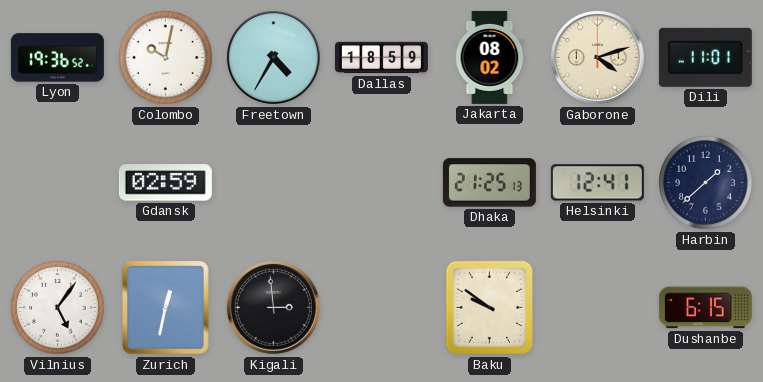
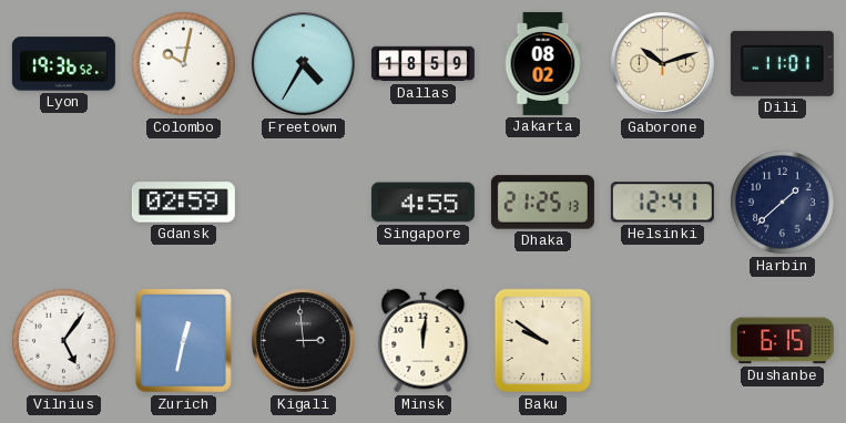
Gaborone: 4:12 -> 10:12
Singapore: none -> 4:55
Minsk: none -> 12:01
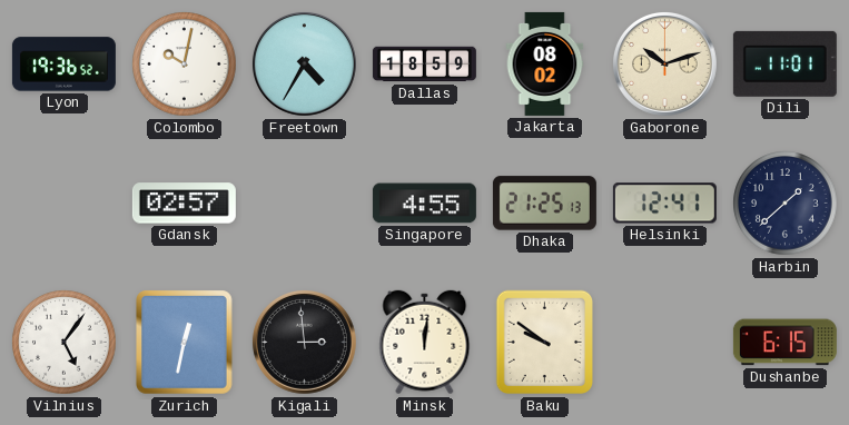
Gdansk: 02:59 -> 02:57
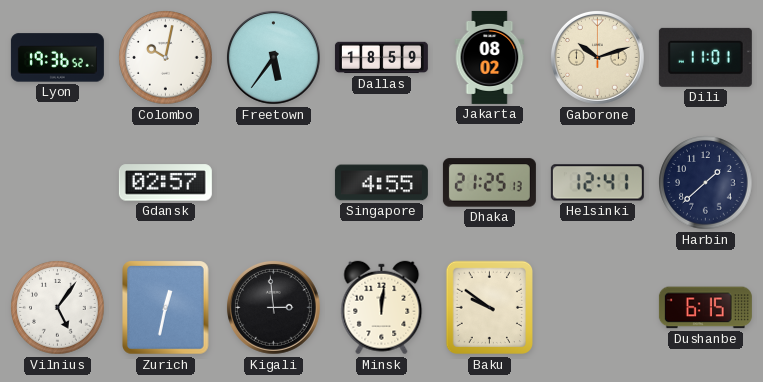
Freetown: 4:35 -> 5:36
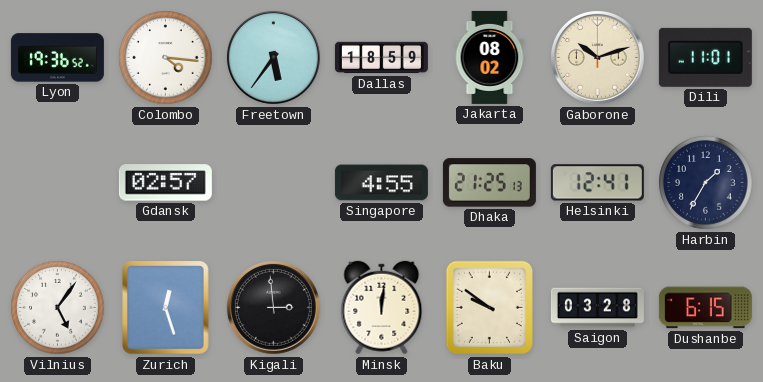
Colombo: 10:02 -> 4:16
Harbin: 1:38 -> 1:35
Zurich: 12:32 -> 12:27
Saigon: none -> 03:28
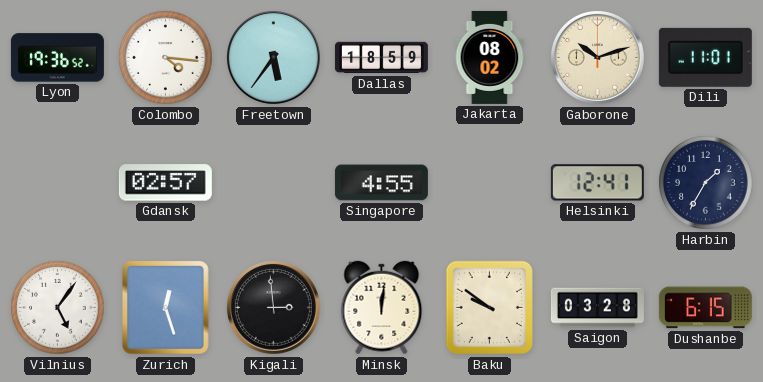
Dhaka: 21:25 -> none
